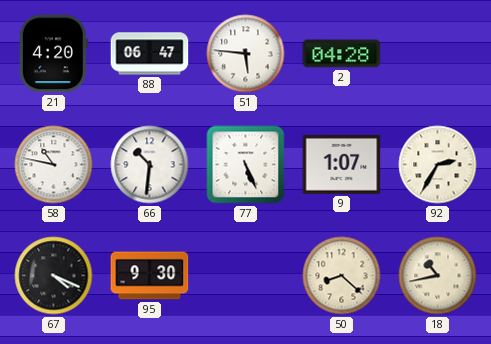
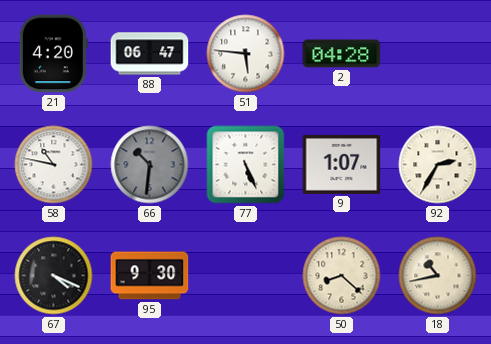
66 dial: white -> grey
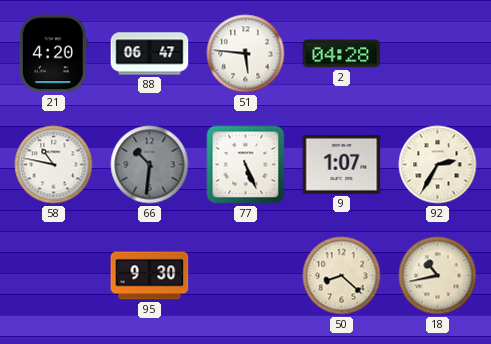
67: 4:19 -> none
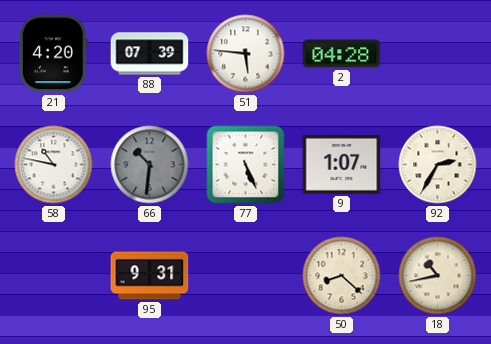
88: 06:47 -> 07:39
95: 9:30 -> 9:31
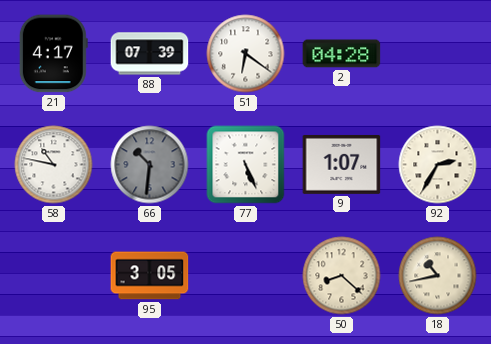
21: 4:20 -> 4:17
51: 5:46 -> 6:21
95: 9:31 -> 3:05
